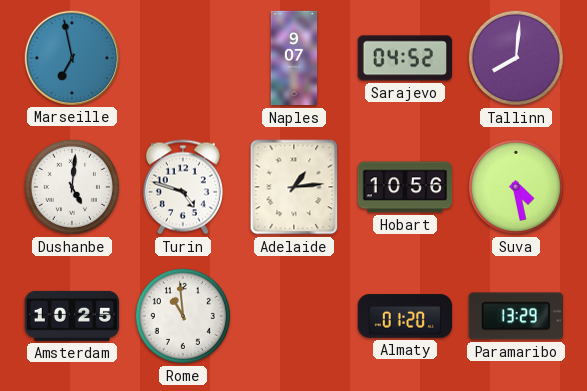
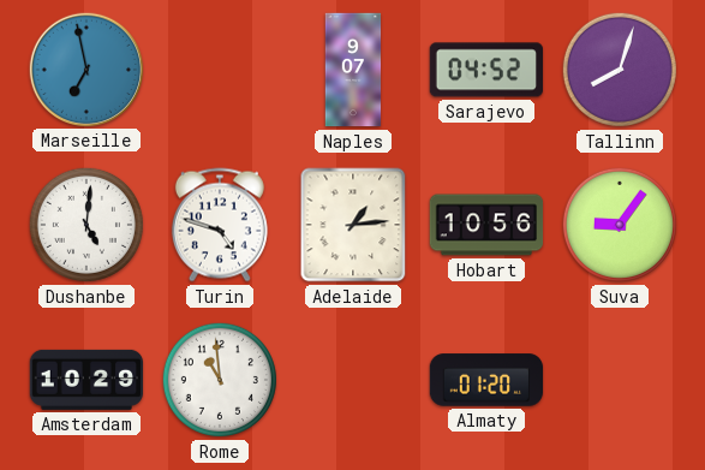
Tallinn: 8:01 -> 8:03
Suva: 4:28 -> 9:06
Amsterdam: 10:25 -> 10:29
Paramaribo: 13:29 -> none
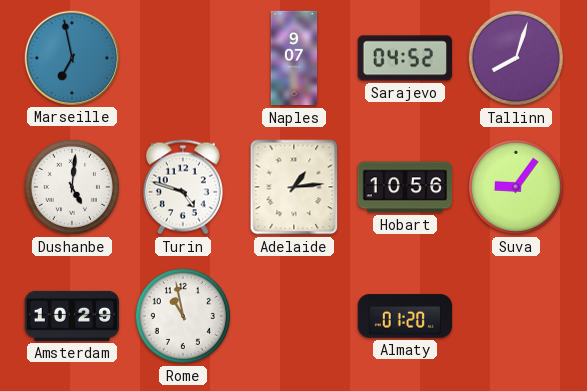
Rome: 10:59 -> 10:58
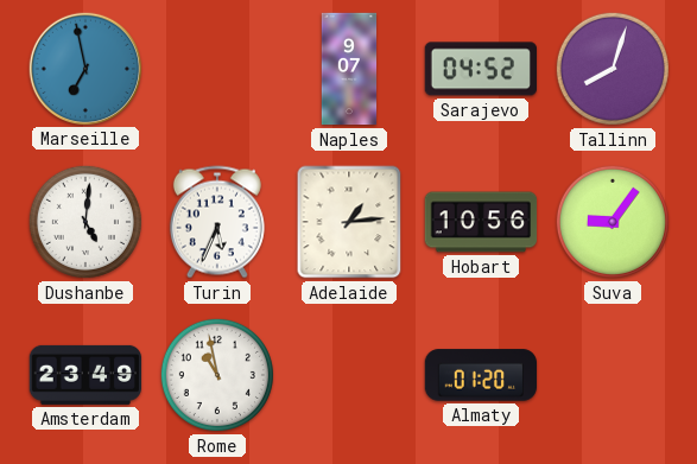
Turin: 4:48 -> 5:34
Amsterdam: 10:29 -> 23:49
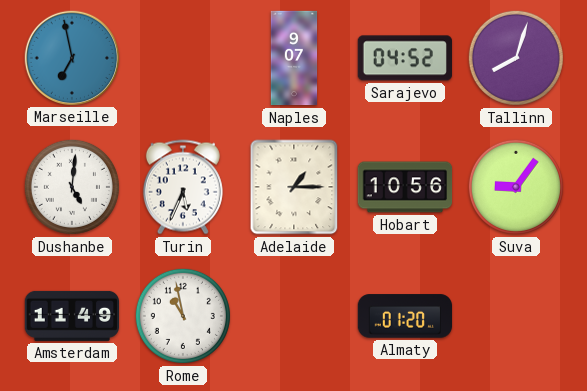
Adelaide: 1:14 -> 1:15
Amsterdam: 23:49 -> 11:49
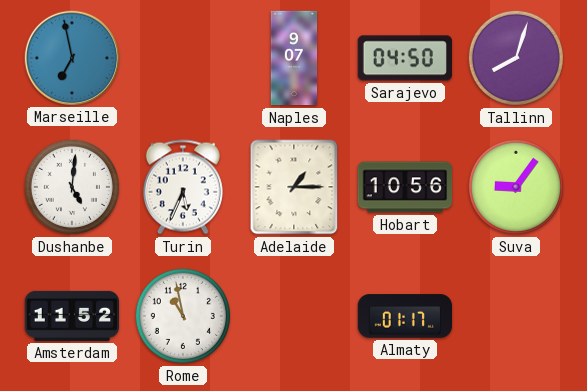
Sarajevo: 04:52 -> 04:50
Amsterdam: 11:49 -> 11:52
Almaty: 01:20 -> 01:17
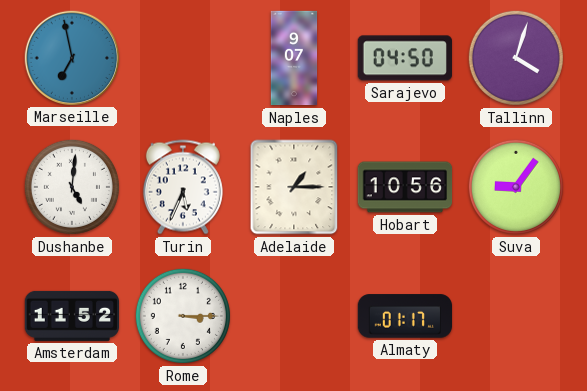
Tallinn: 8:03 -> 4:03
Rome: 10:58 -> 3:15
